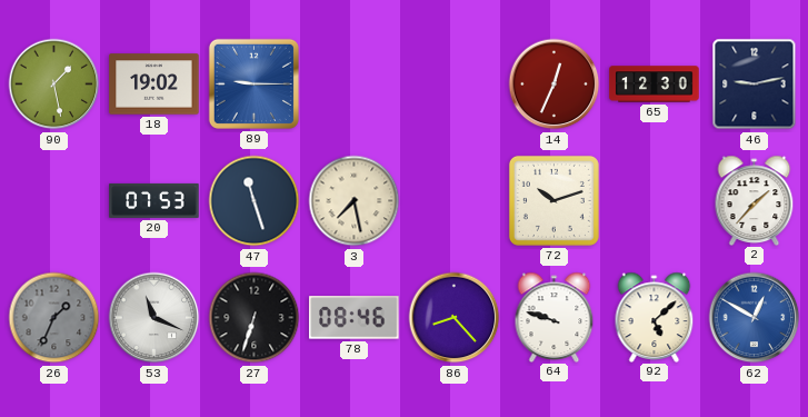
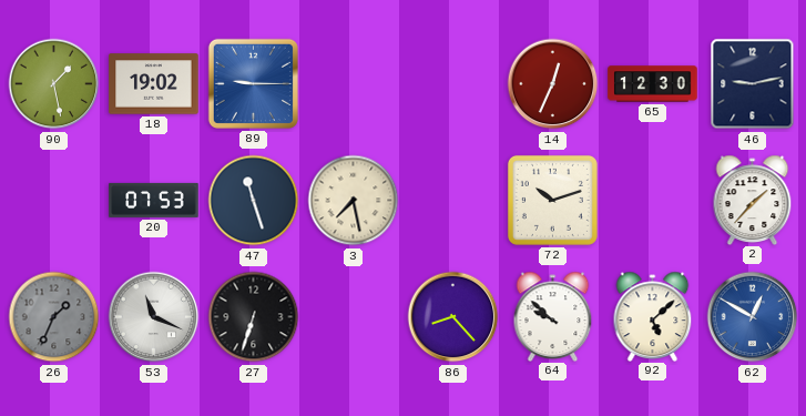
78: 08:46 -> none
64: 9:48 -> 9:52
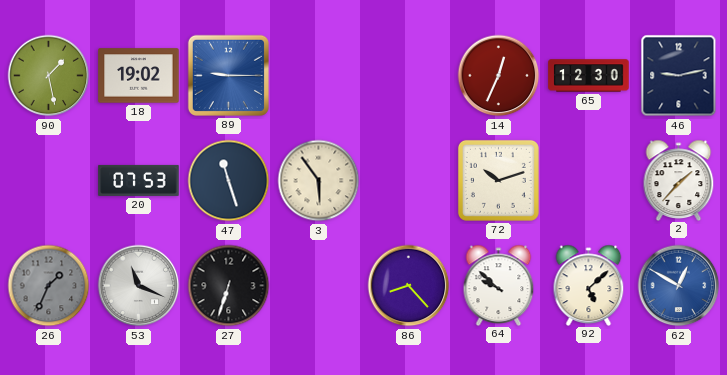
3: 7:28 -> 5:54
